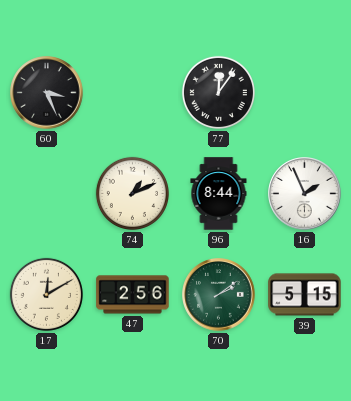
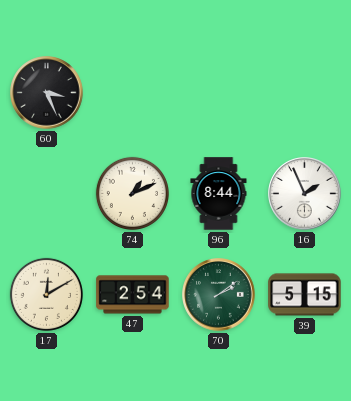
77: 12:06 -> none
47: 2:56 -> 2:54
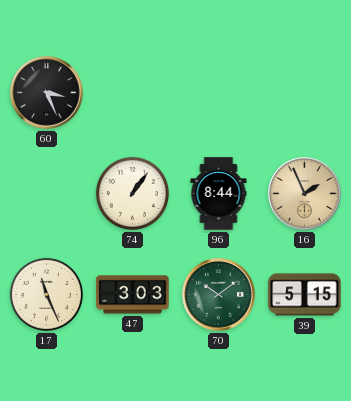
74: 1:11 -> 1:06
16 dial: white -> champagne
17: 12:10 -> 11:26
47: 2:54 -> 3:03
70: 2:09 -> 10:09
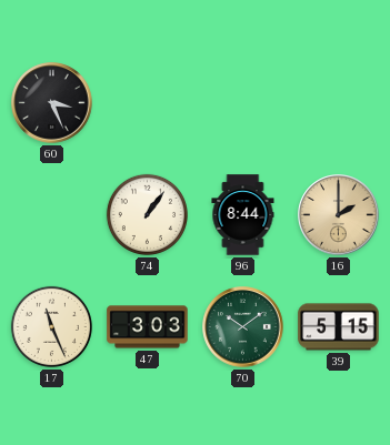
16: 1:56 -> 2:00
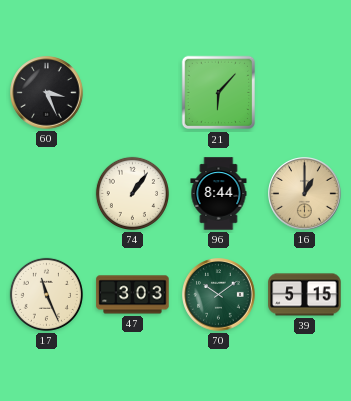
21: none -> 6:07
16: 2:00 -> 1:00
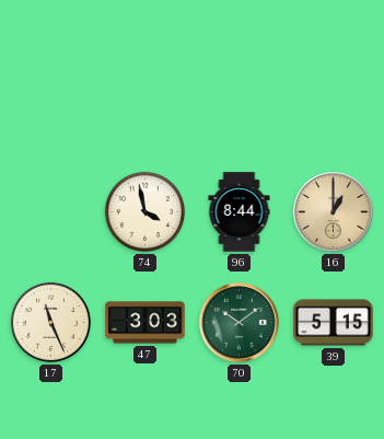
60: 3:26 -> none
21: 6:07 -> none
74: 1:06 -> 3:58
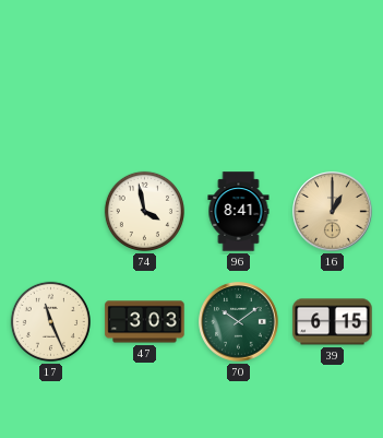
96: 8:44 -> 8:41
39: 5:15 -> 6:15
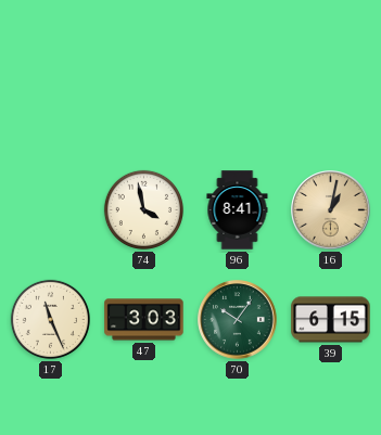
16: 1:00 -> 1:02
70: 10:09 -> 10:06
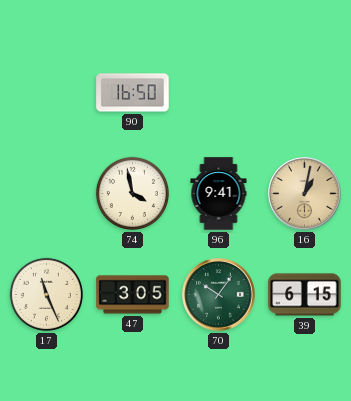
90: none -> 16:50
96: 8:41 -> 9:41
47: 3:03 -> 3:05
